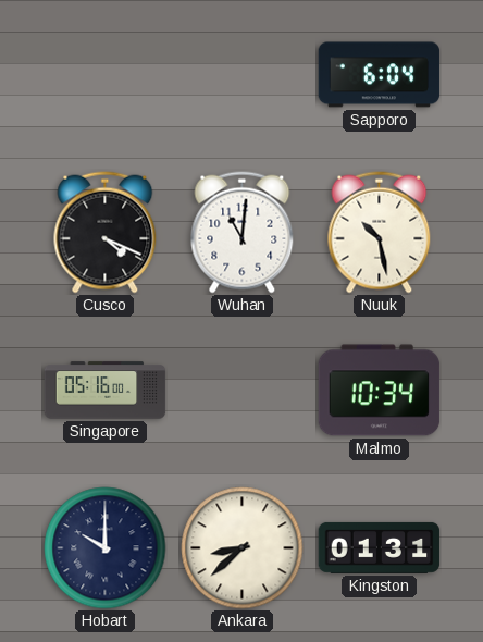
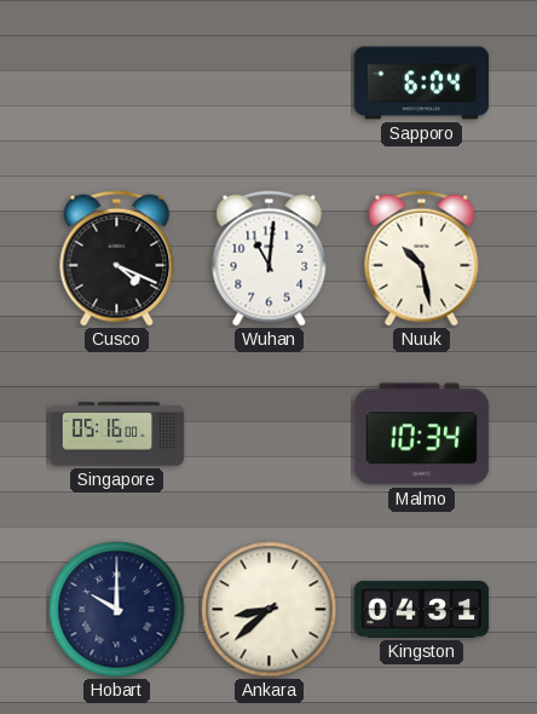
Kingston: 01:31 -> 04:31
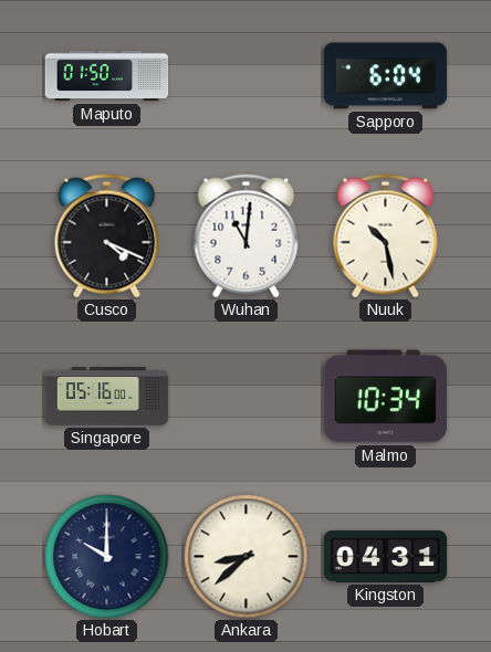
Maputo: none -> 01:50
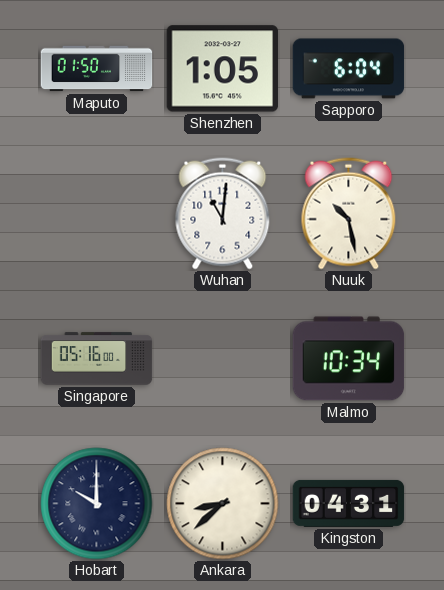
Shenzhen: none -> 1:05
Cusco: 4:19 -> none
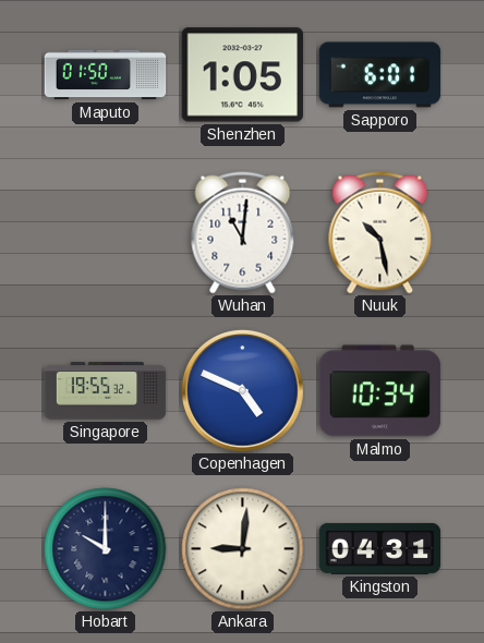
Sapporo: 6:04 -> 6:01
Singapore: 05:16 -> 19:55
Copenhagen: none -> 4:49
Ankara: 8:38 -> 9:01
